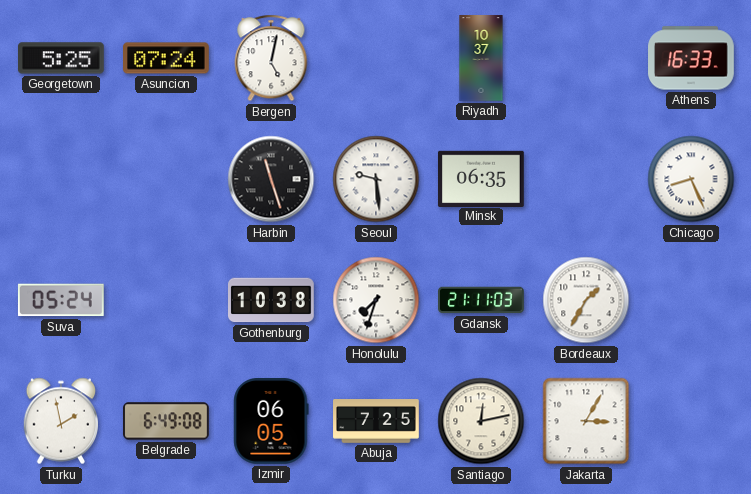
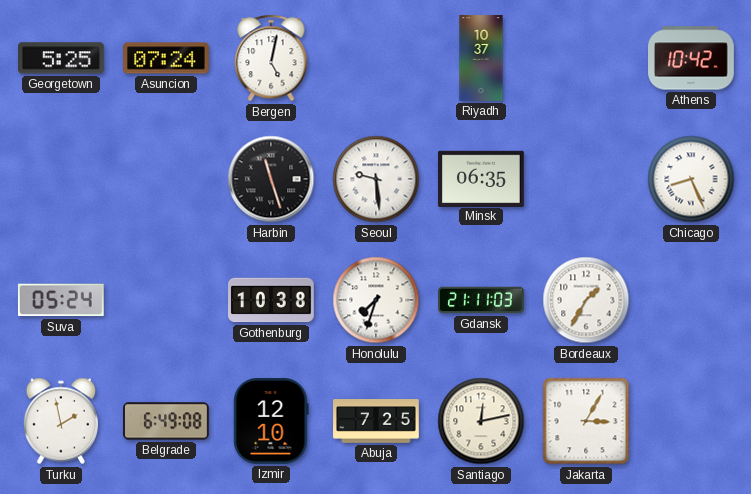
Athens: 16:33 -> 10:42
Izmir: 06:05 -> 12:10
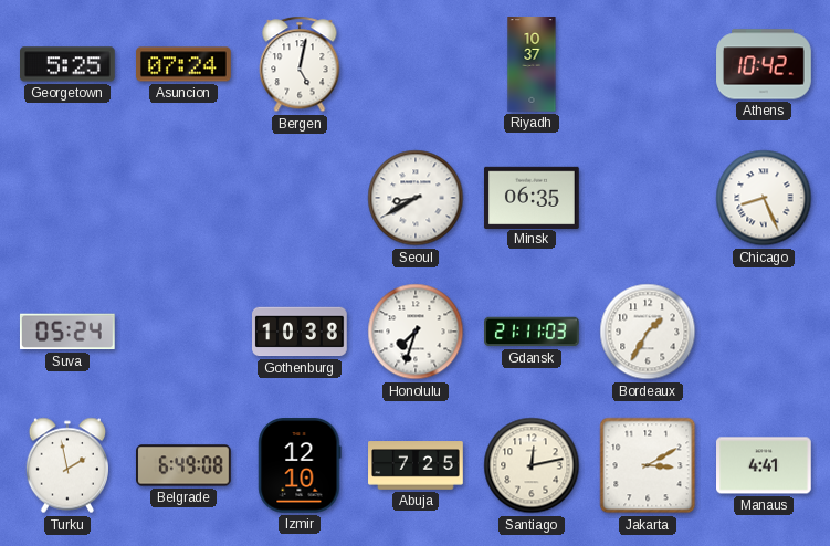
Harbin: 11:27 -> none
Seoul: 9:29 -> 8:40
Jakarta: 3:05 -> 3:10
Manaus: none -> 4:41
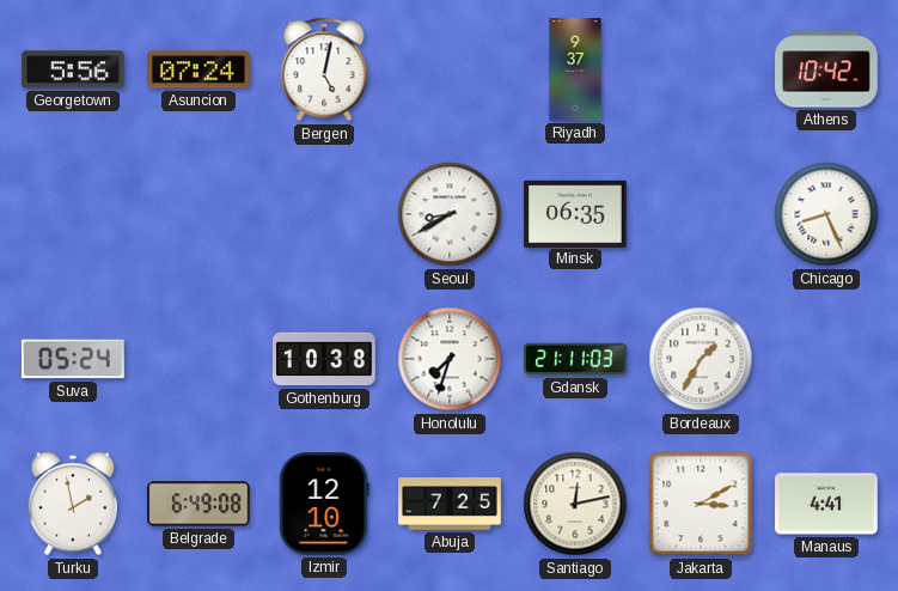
Georgetown: 5:25 -> 5:56
Riyadh: 10:37 -> 9:37
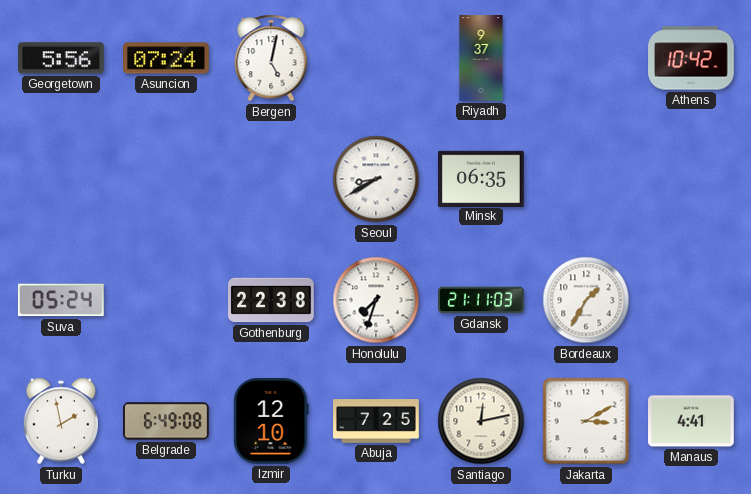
Chicago: 8:26 -> none
Gothenburg: 10:38 -> 22:38
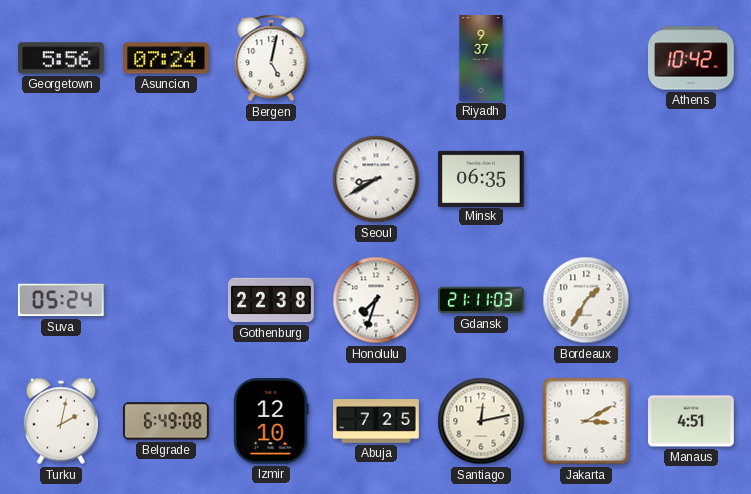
Turku: 1:58 -> 2:02
Manaus: 4:41 -> 4:51
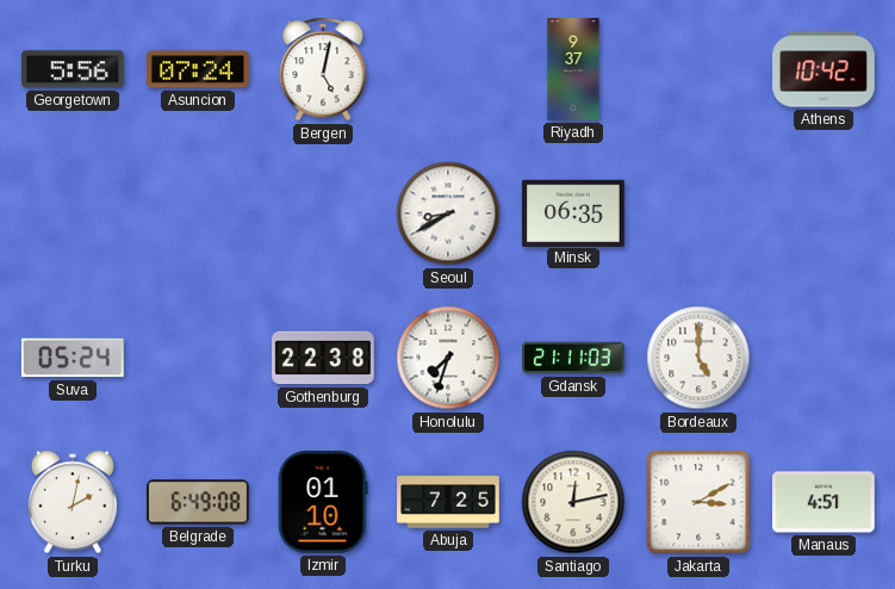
Bordeaux: 1:35 -> 5:00
Izmir: 12:10 -> 01:10
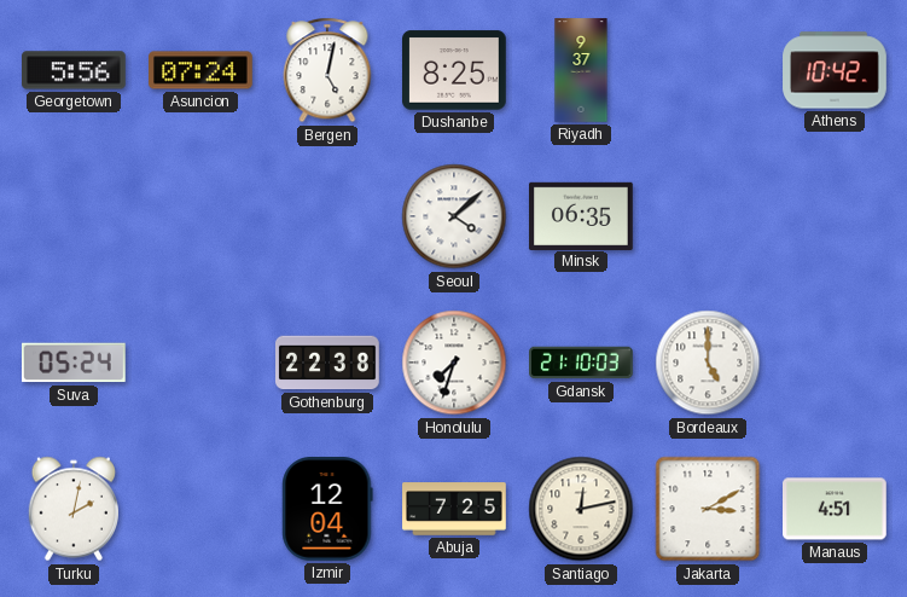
Dushanbe: none -> 8:25
Seoul: 8:40 -> 4:08
Gdansk: 21:11 -> 21:10
Belgrade: 6:49 -> none
Izmir: 01:10 -> 12:04
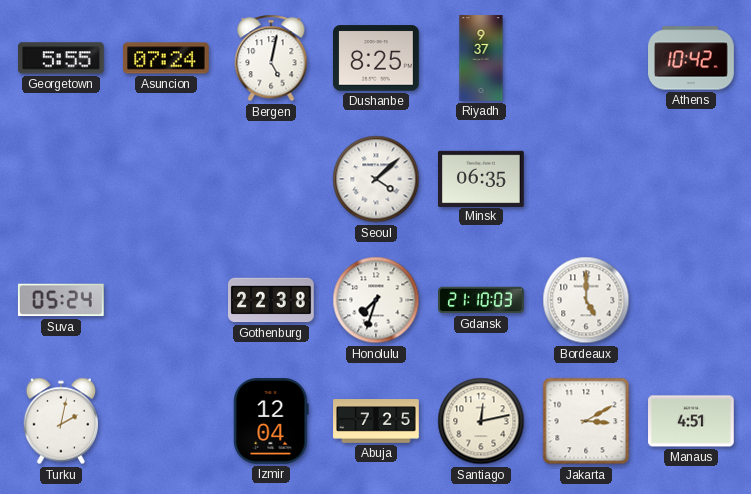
Georgetown: 5:56 -> 5:55
